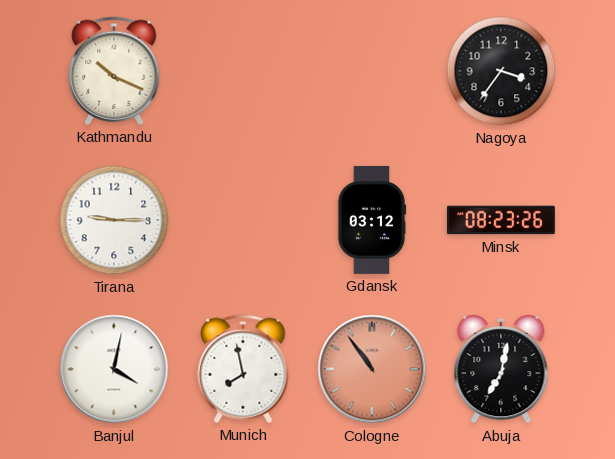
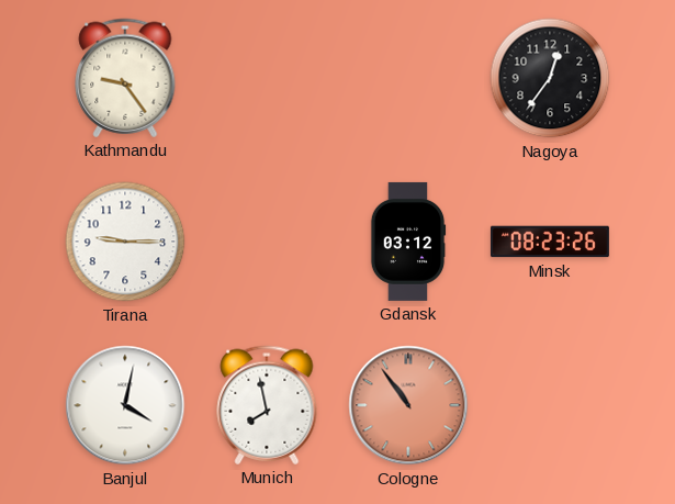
Kathmandu: 10:19 -> 9:24
Nagoya: 3:36 -> 12:36
Abuja: 7:02 -> none
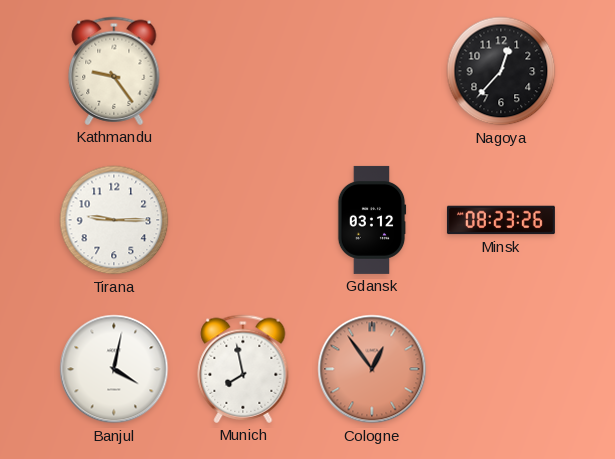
Nagoya: 12:36 -> 12:37
Cologne: 10:54 -> 12:54
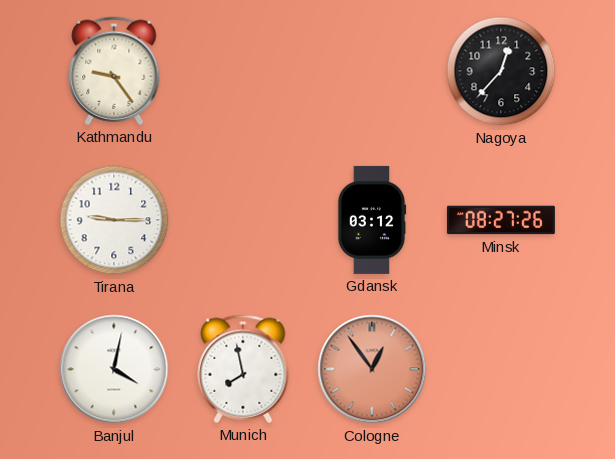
Minsk: 08:23 -> 08:27
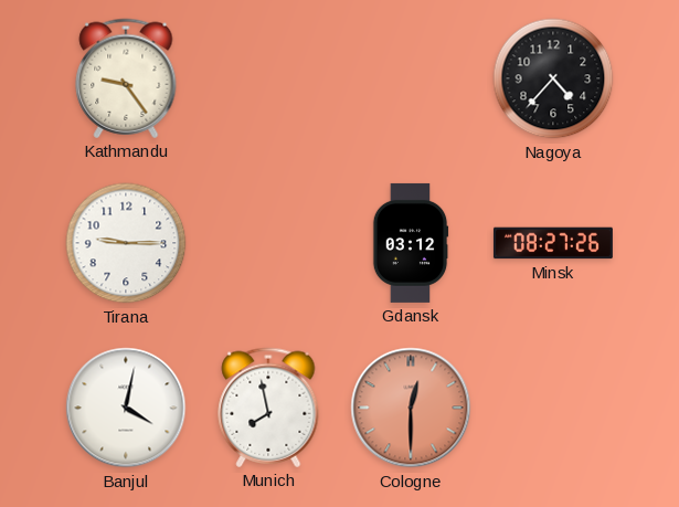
Nagoya: 12:37 -> 4:37
Cologne: 12:54 -> 12:30
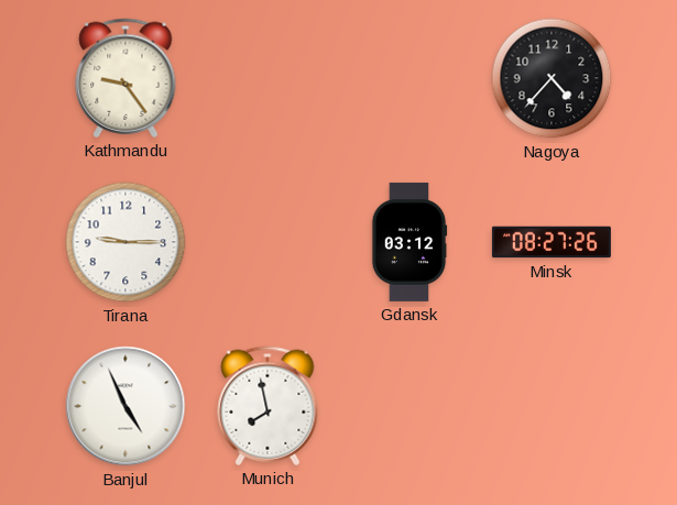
Banjul: 4:02 -> 4:56
Cologne: 12:30 -> none
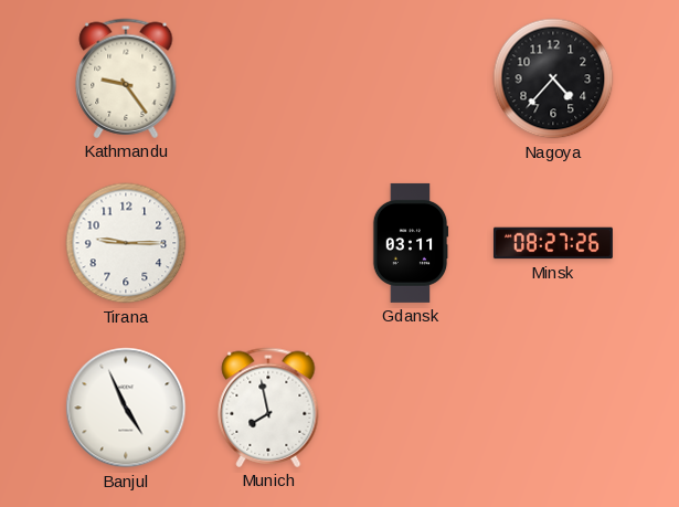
Gdansk: 03:12 -> 03:11
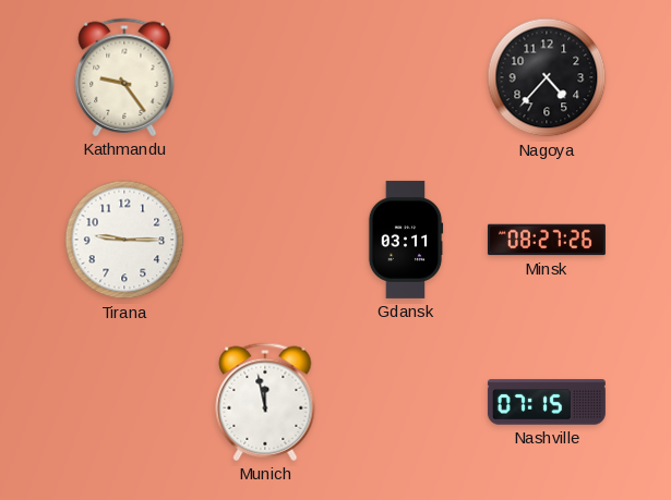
Banjul: 4:56 -> none
Munich: 7:58 -> 11:58
Nashville: none -> 07:15
